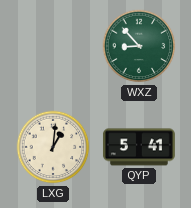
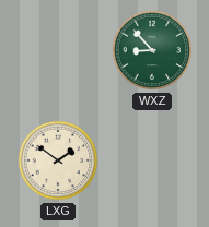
LXG: 1:01 -> 1:51
QYP: 5:41 -> none
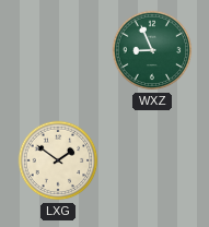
WXZ: 8:53 -> 8:56
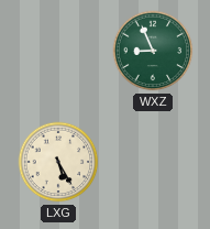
LXG: 1:51 -> 5:25
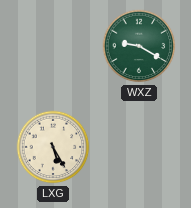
WXZ: 8:56 -> 9:20
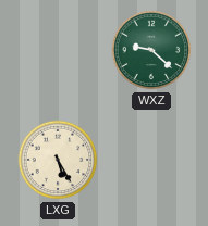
WXZ: 9:20 -> 9:22
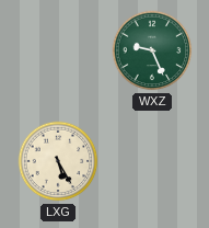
WXZ: 9:22 -> 9:26
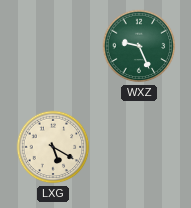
LXG: 5:25 -> 5:20
